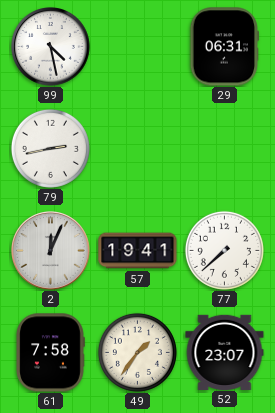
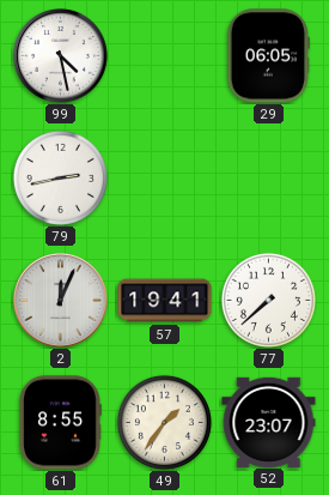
29: 06:31 -> 06:05
61: 7:58 -> 8:55
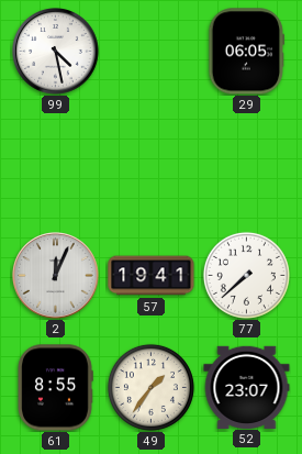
79: 2:43 -> none
